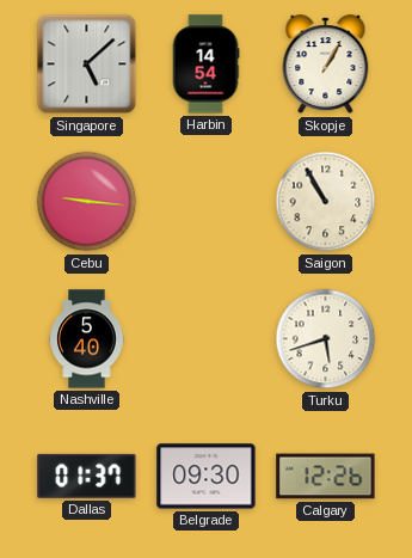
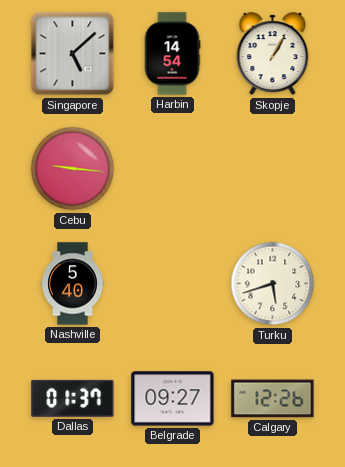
Saigon: 10:55 -> none
Belgrade: 09:30 -> 09:27
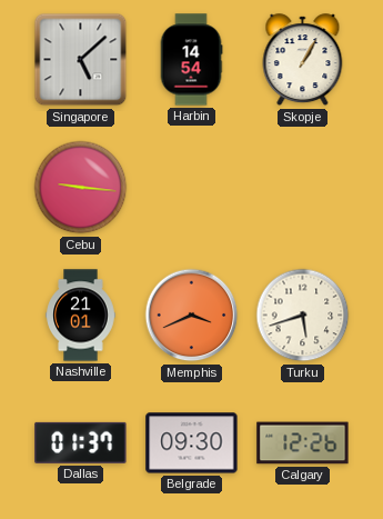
Nashville: 5:40 -> 21:01
Memphis: none -> 3:41
Belgrade: 09:27 -> 09:30
